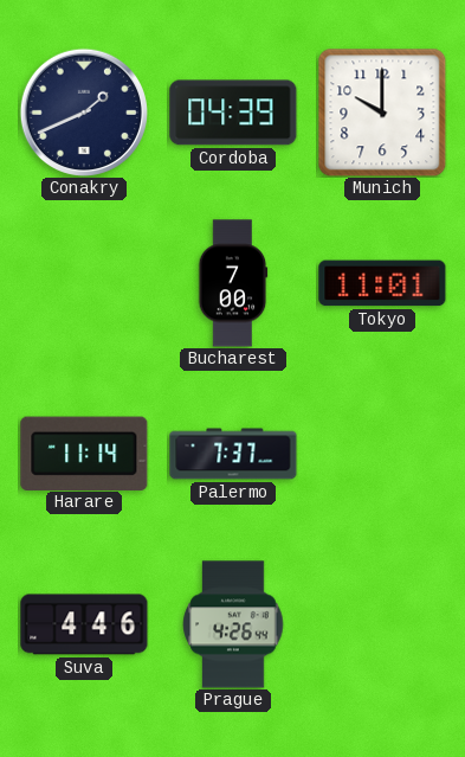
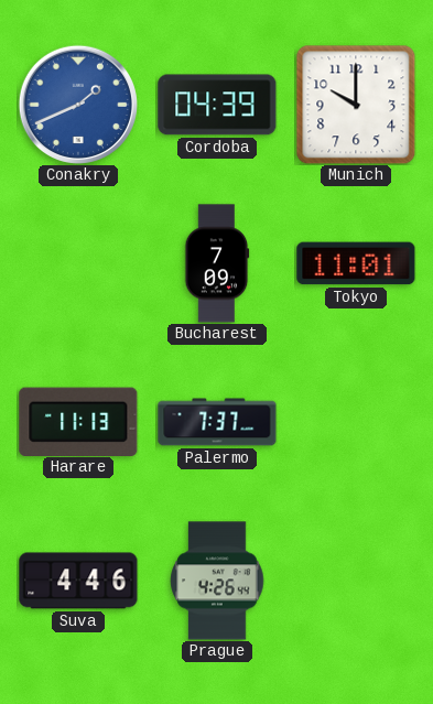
Conakry dial: navy -> blue
Bucharest: 7:00 -> 7:09
Harare: 11:14 -> 11:13
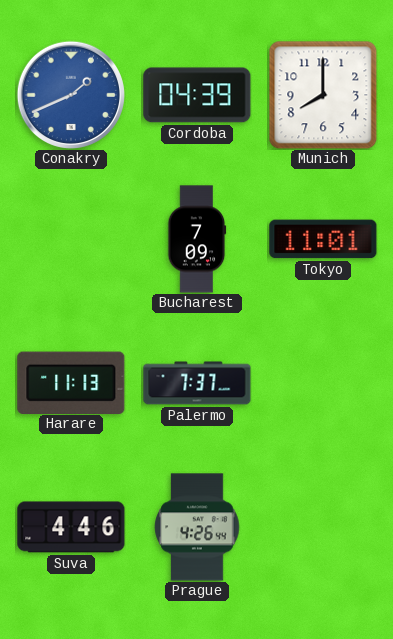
Munich: 10:00 -> 8:00
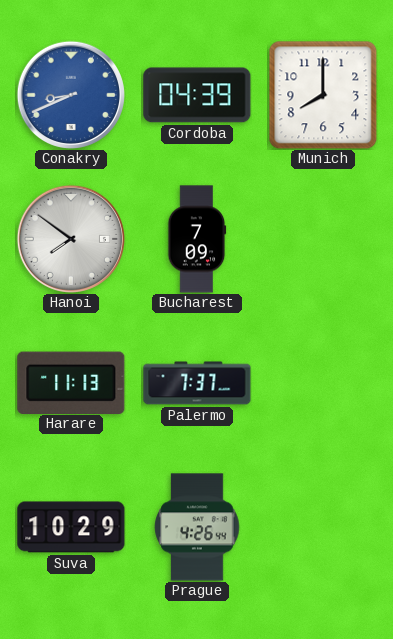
Conakry: 1:41 -> 8:41
Hanoi: none -> 7:51
Tokyo: 11:01 -> none
Suva: 4:46 -> 10:29
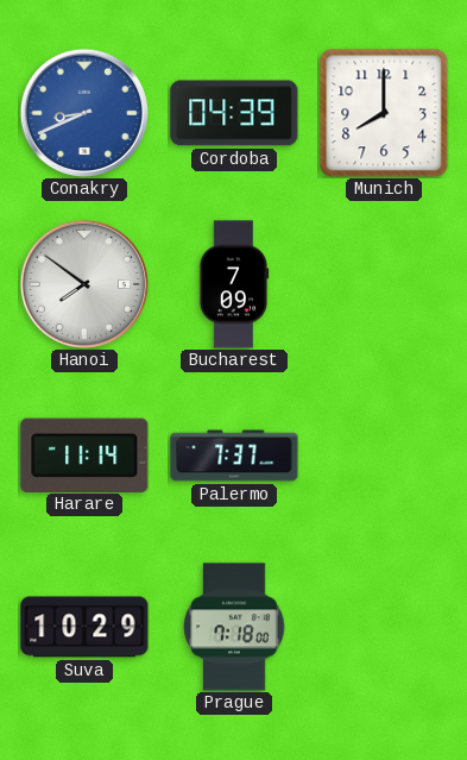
Harare: 11:13 -> 11:14
Prague: 4:26 -> 7:18
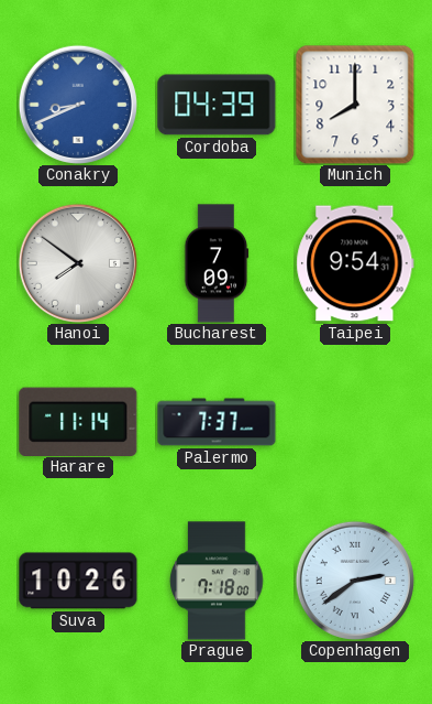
Taipei: none -> 9:54
Suva: 10:29 -> 10:26
Copenhagen: none -> 2:39
